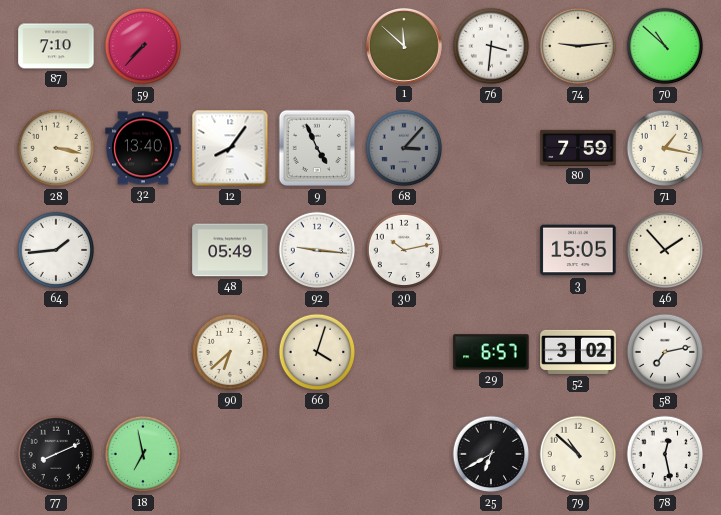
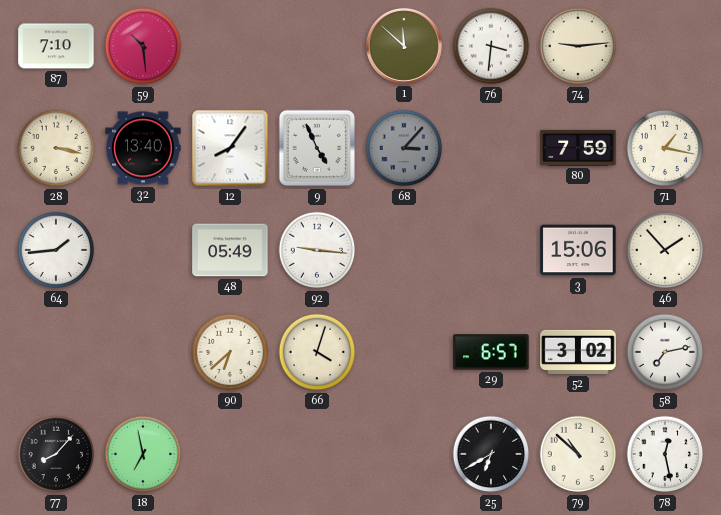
59: 7:37 -> 10:29
70: 10:52 -> none
30: 10:13 -> none
3: 15:05 -> 15:06
77: 8:11 -> 8:07
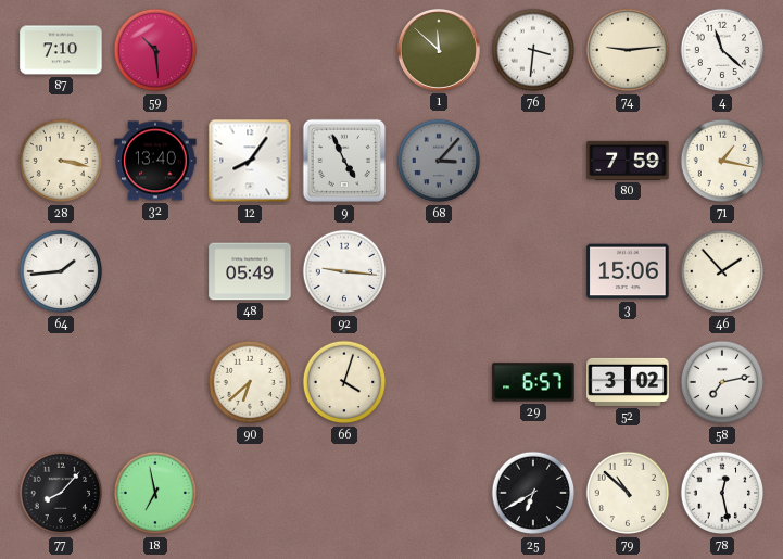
4: none -> 11:22
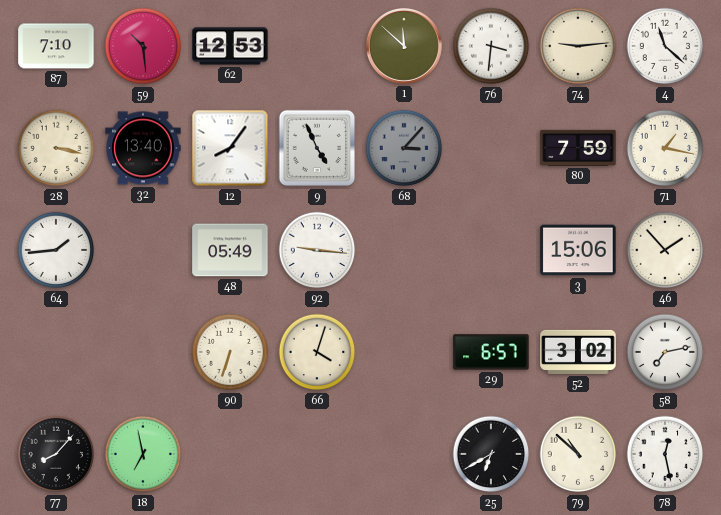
62: none -> 12:53
90: 6:38 -> 6:33
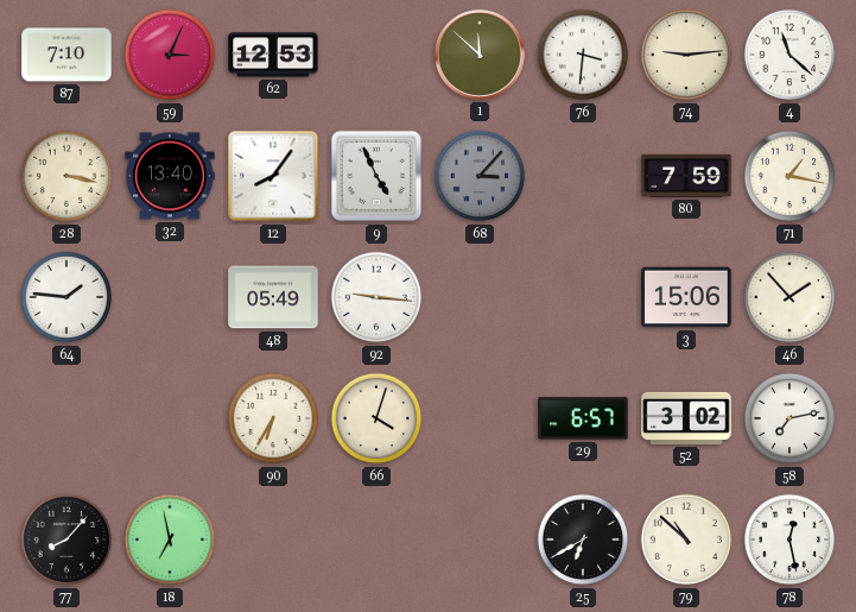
59: 10:29 -> 3:04
64: 1:44 -> 1:46
90: 6:33 -> 6:35
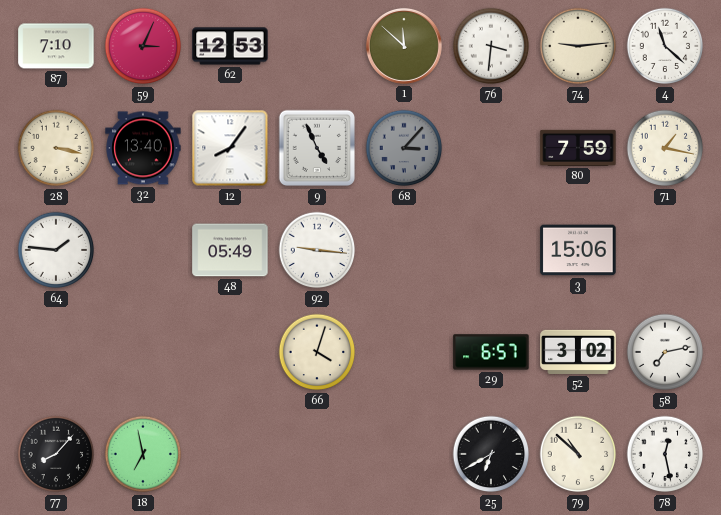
46: 1:53 -> none
90: 6:35 -> none
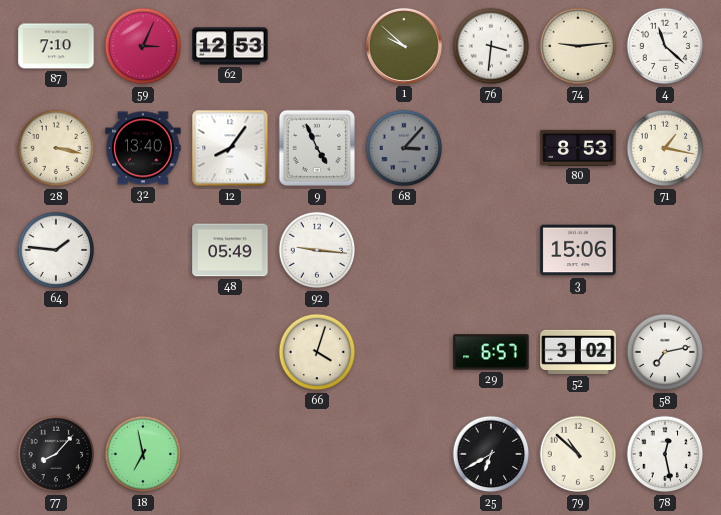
1: 11:52 -> 9:52
80: 7:59 -> 8:53
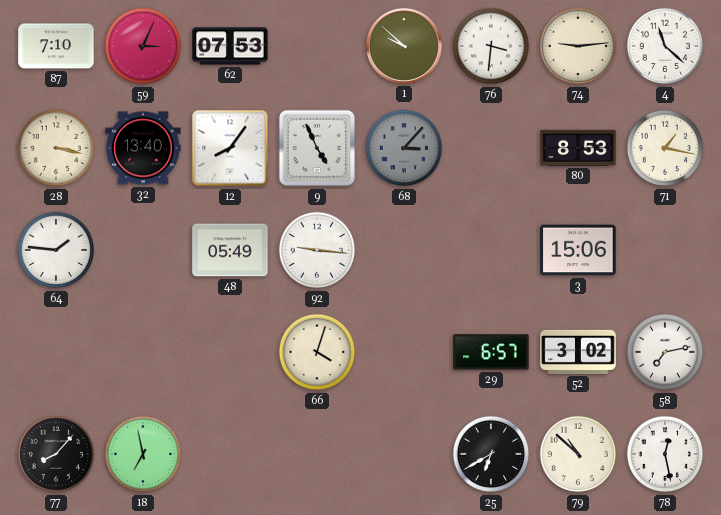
62: 12:53 -> 07:53
